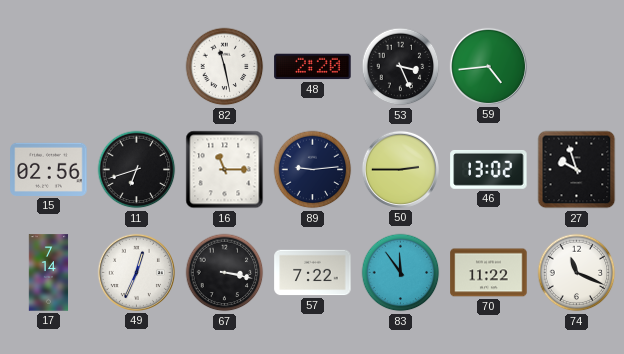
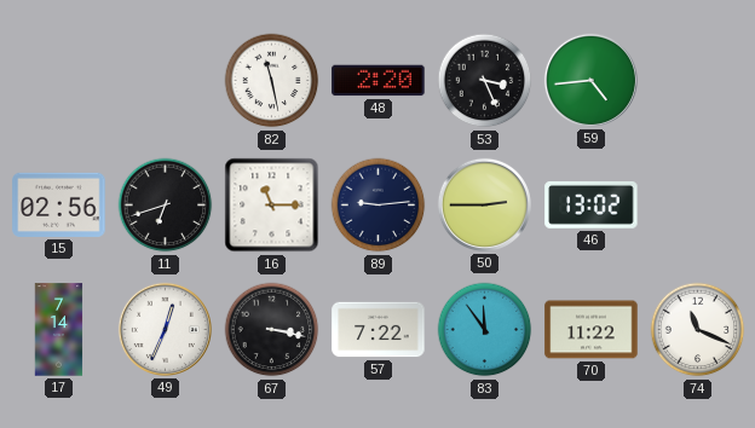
27: 9:57 -> none
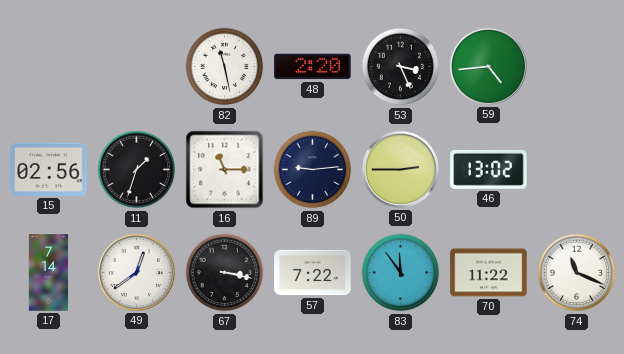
11: 6:42 -> 1:33
49: 12:34 -> 12:39
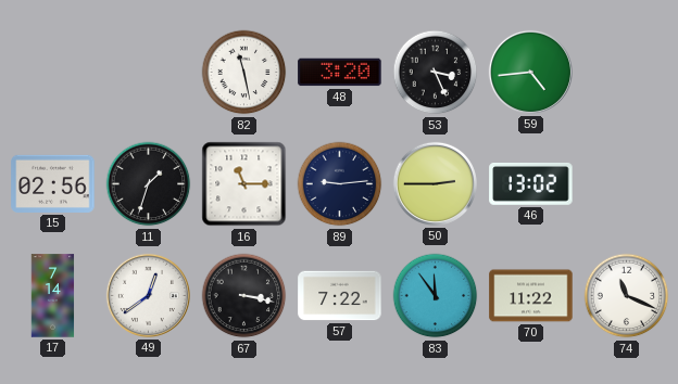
48: 2:20 -> 3:20
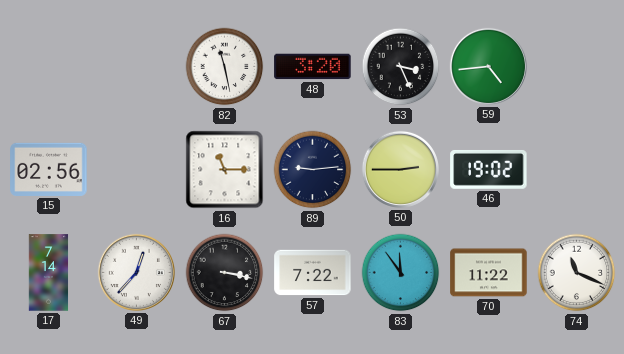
11: 1:33 -> none
46: 13:02 -> 19:02
49: 12:39 -> 12:37
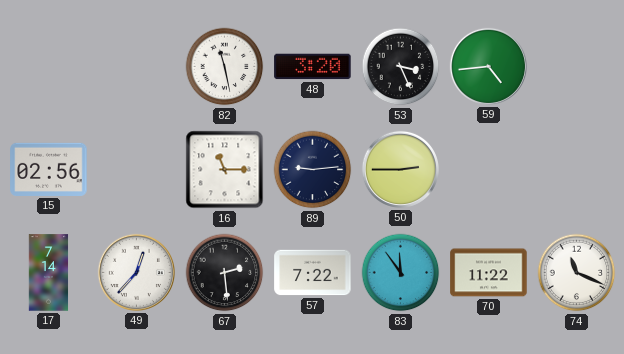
46: 19:02 -> none
67: 3:17 -> 2:29
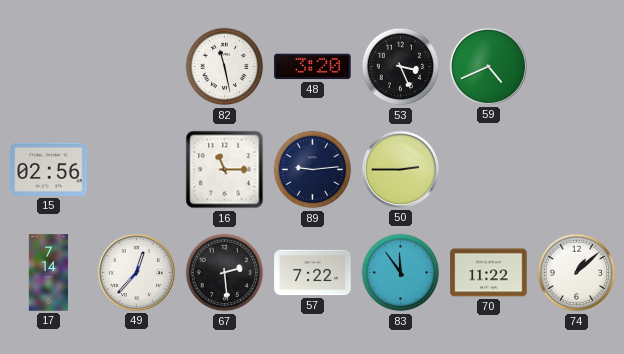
59: 4:44 -> 4:41
74: 11:19 -> 1:08
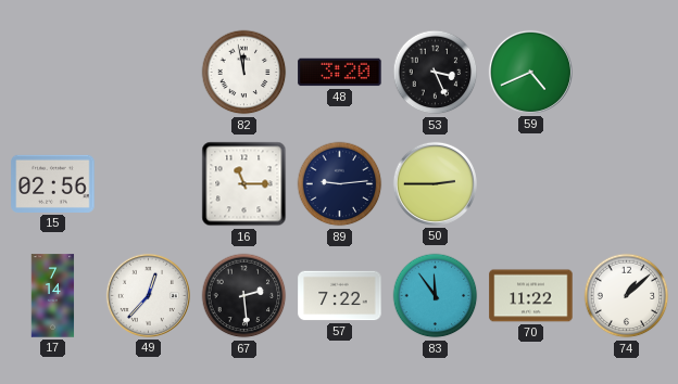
82: 11:28 -> 11:58
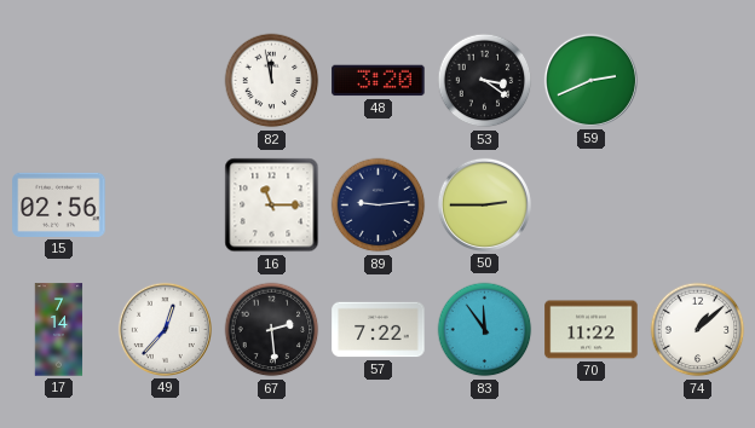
53: 3:26 -> 3:21
59: 4:41 -> 2:41
